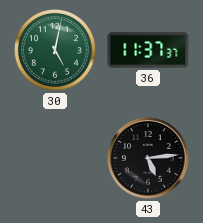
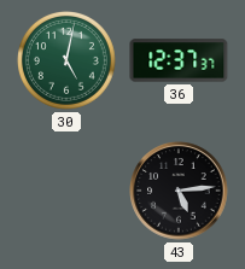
36: 11:37 -> 12:37
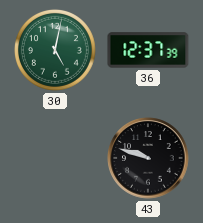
36: 12:37:37 -> 12:37:39
43: 5:14 -> 9:48
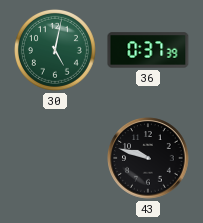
36: 12:37 -> 0:37
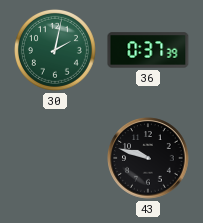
30: 5:02 -> 2:02
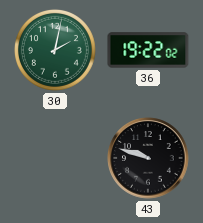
36: 0:37 -> 19:22
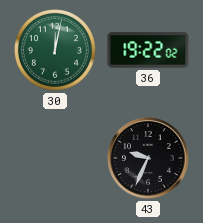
30: 2:02 -> 12:02
43: 9:48 -> 9:34
